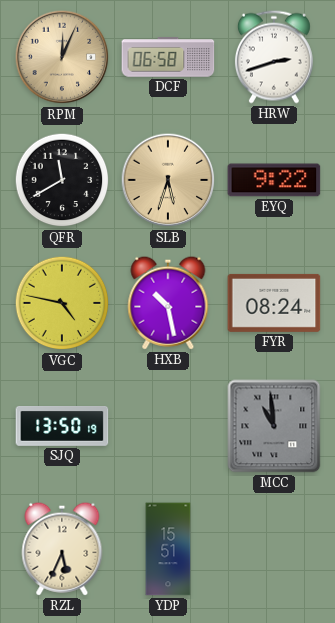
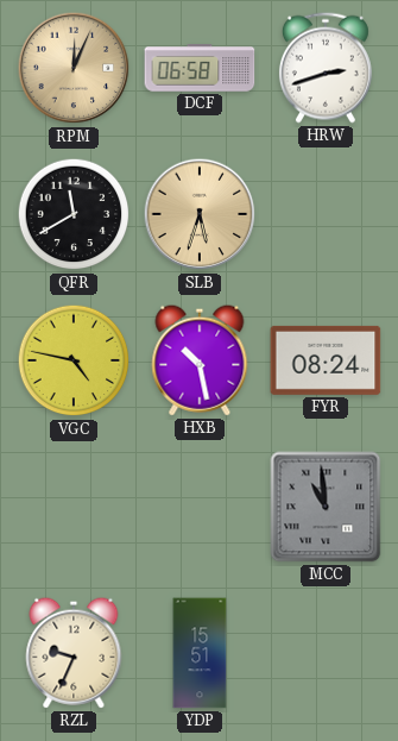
EYQ: 9:22 -> none
SJQ: 13:50 -> none
RZL: 5:34 -> 9:34
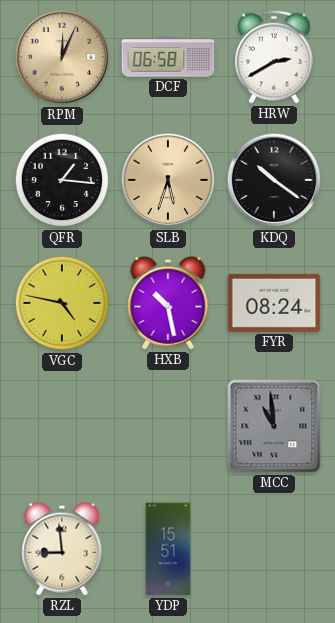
HRW: 2:42 -> 2:40
QFR: 11:40 -> 1:16
KDQ: none -> 10:21
RZL: 9:34 -> 8:59
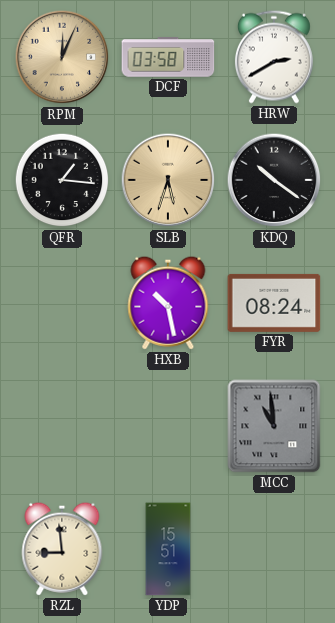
DCF: 06:58 -> 03:58
VGC: 4:47 -> none
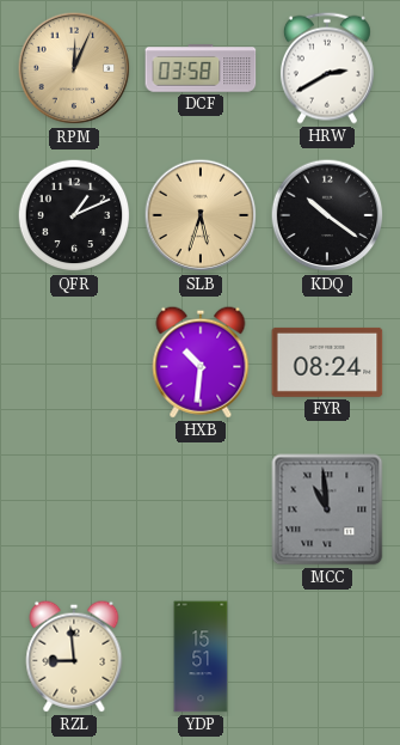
QFR: 1:16 -> 1:11
HXB: 10:28 -> 10:31
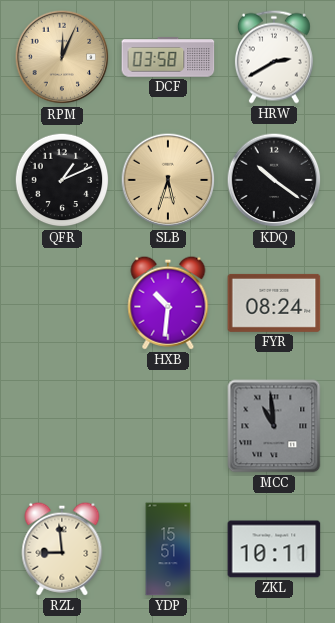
ZKL: none -> 10:11
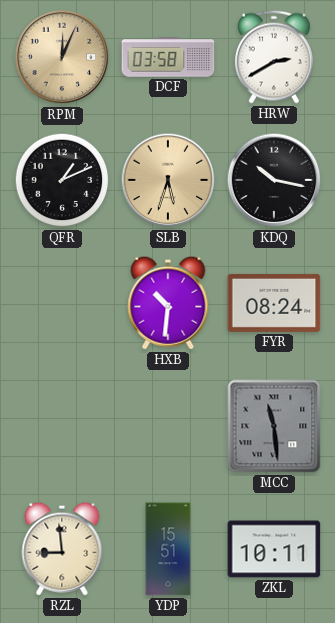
KDQ: 10:21 -> 10:17
MCC: 10:59 -> 11:29
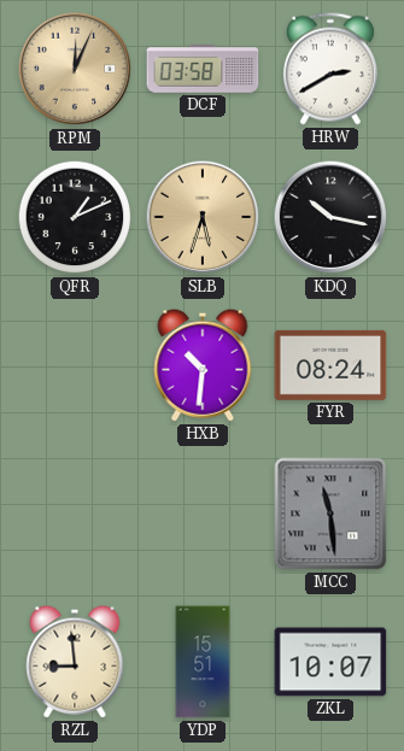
ZKL: 10:11 -> 10:07
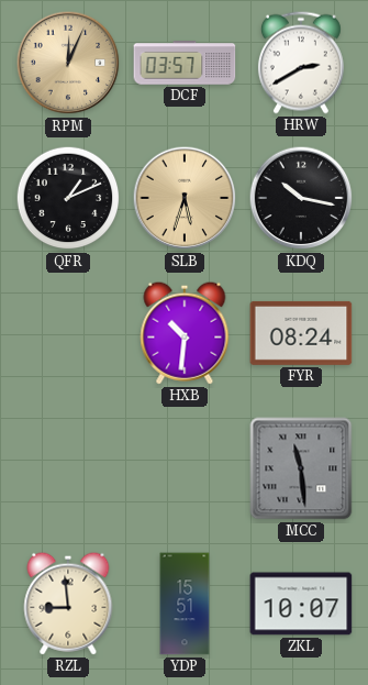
DCF: 03:58 -> 03:57
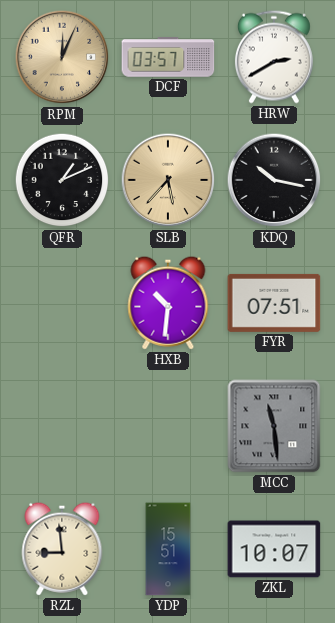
SLB: 5:33 -> 5:37
FYR: 08:24 -> 07:51
